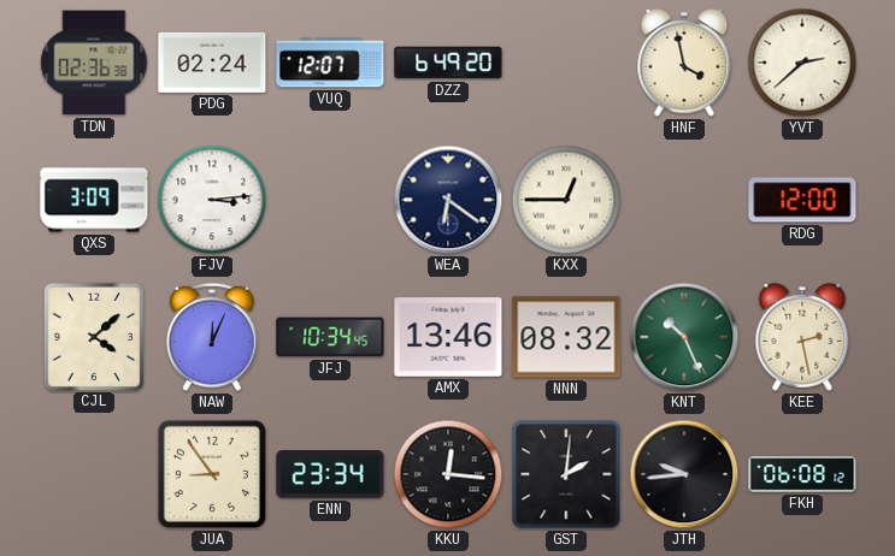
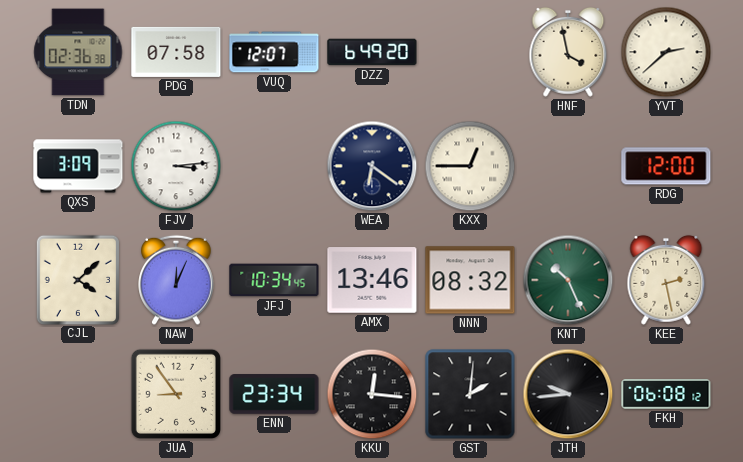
PDG: 02:24 -> 07:58
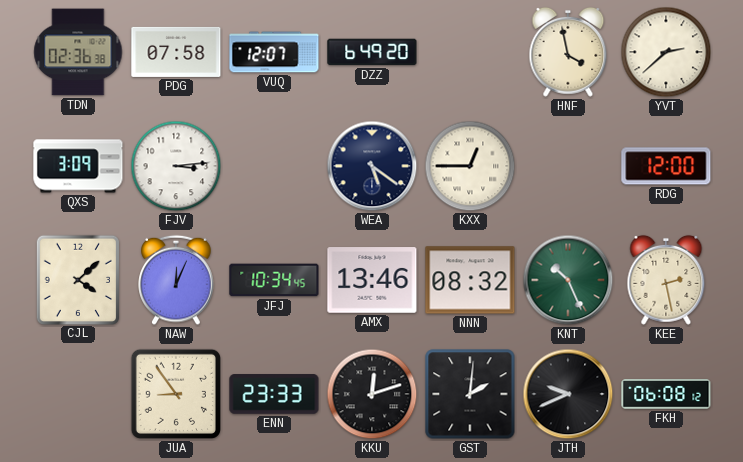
WEA: 6:21 -> 5:21
ENN: 23:34 -> 23:33
KKU: 12:16 -> 12:12
JTH: 9:44 -> 9:41
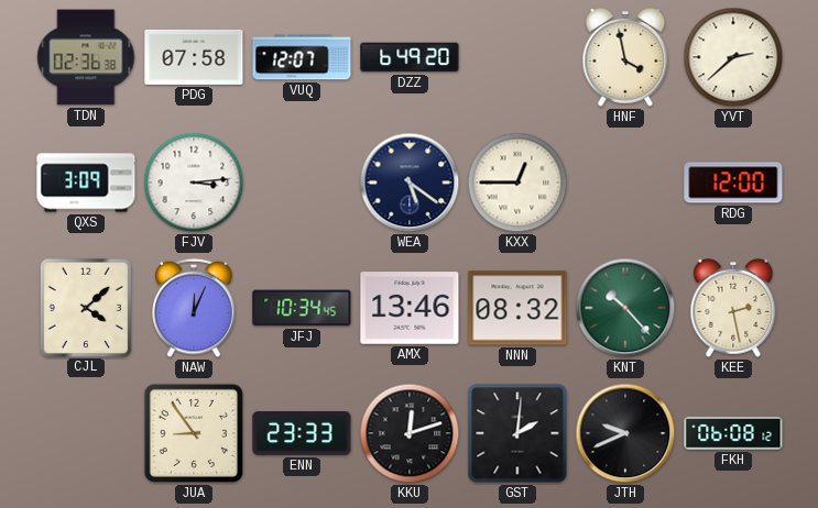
KNT: 10:26 -> 10:23
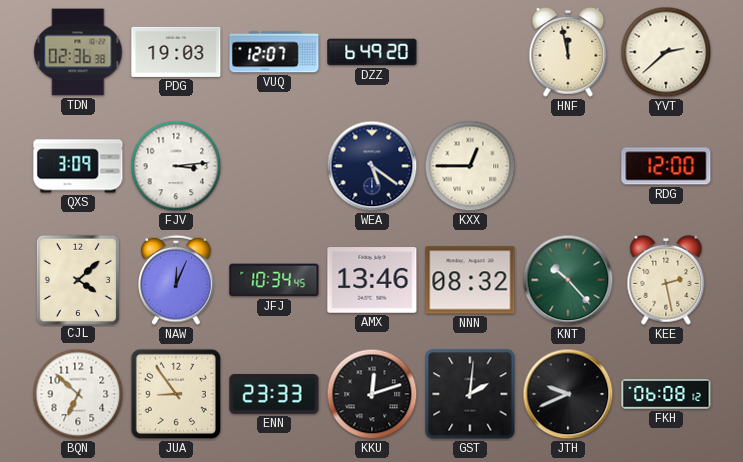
PDG: 07:58 -> 19:03
HNF: 3:58 -> 11:58
BQN: none -> 6:52
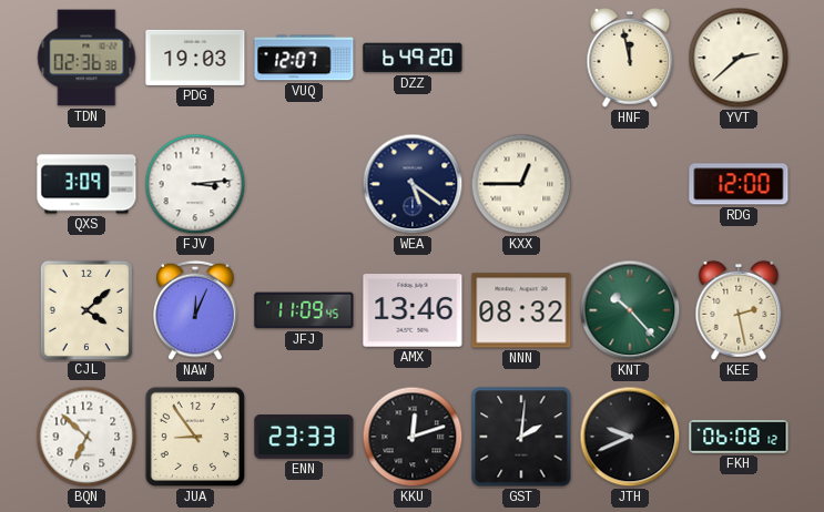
JFJ: 10:34 -> 11:09
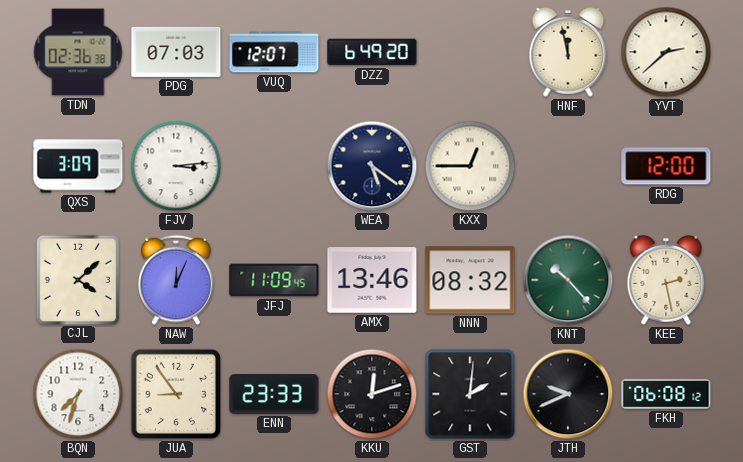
PDG: 19:03 -> 07:03
BQN: 6:52 -> 7:33
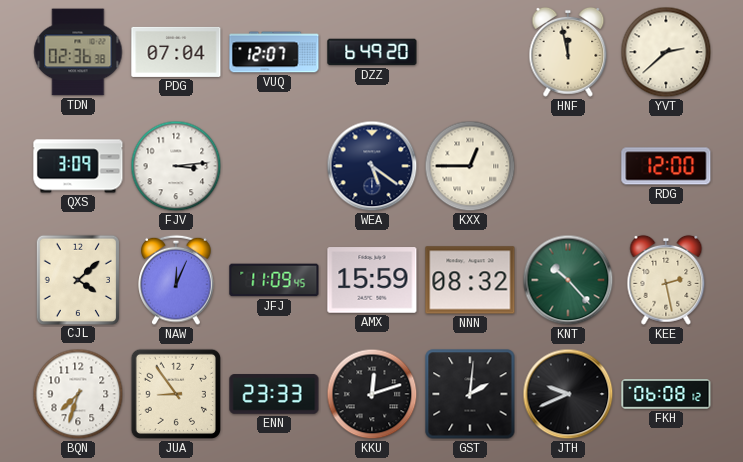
PDG: 07:03 -> 07:04
AMX: 13:46 -> 15:59
